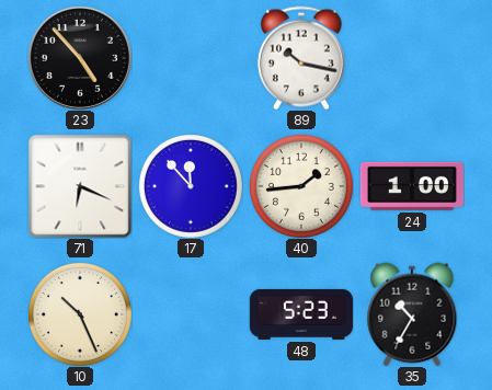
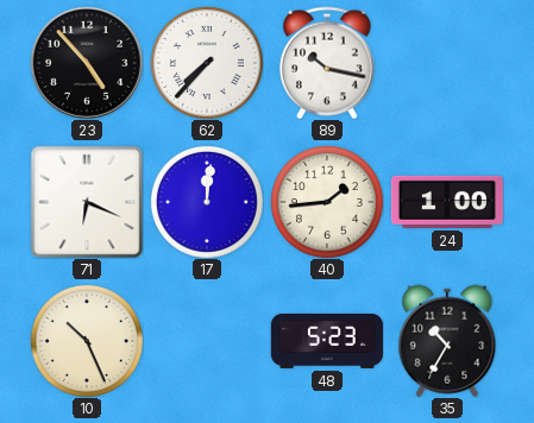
62: none -> 7:37
17: 11:53 -> 12:01
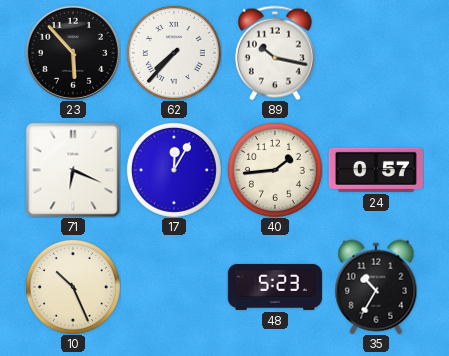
23: 4:53 -> 5:53
17: 12:01 -> 12:05
24: 1:00 -> 0:57
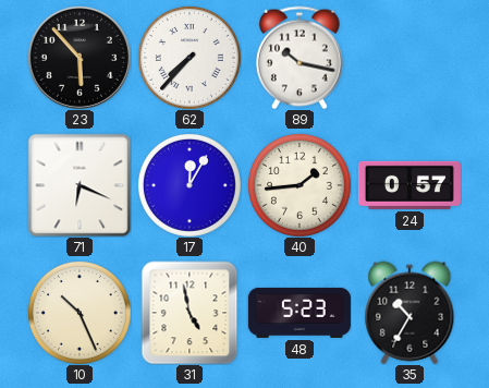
31: none -> 4:58
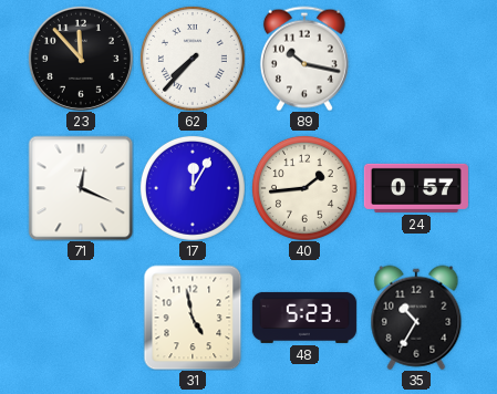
23: 5:53 -> 11:53
71: 6:19 -> 12:19
10: 10:26 -> none
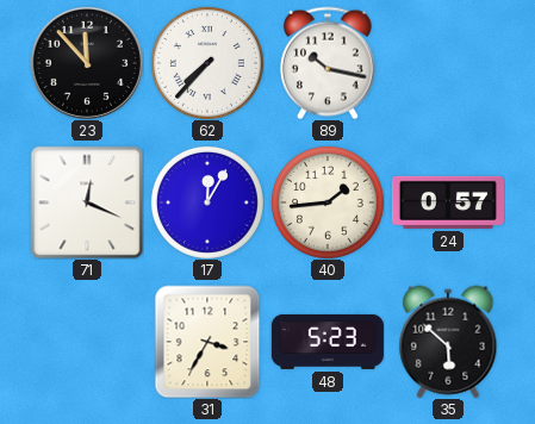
31: 4:58 -> 3:35
35: 10:35 -> 5:52
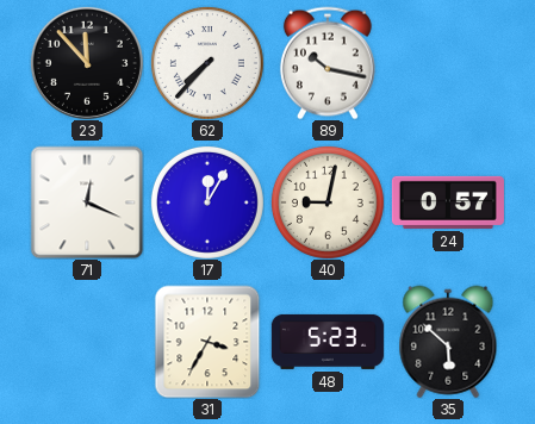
40: 1:44 -> 9:02
